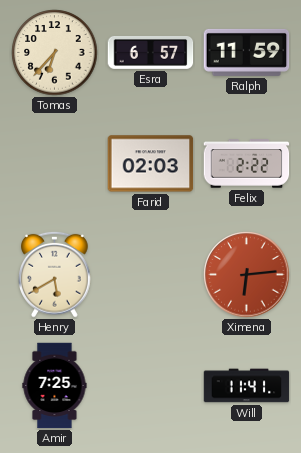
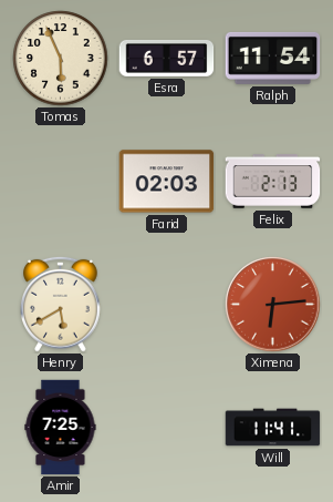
Tomas: 6:37 -> 5:56
Ralph: 11:59 -> 11:54
Felix: 2:22 -> 2:13
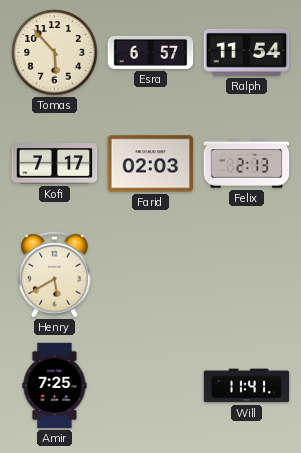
Tomas: 5:56 -> 5:53
Kofi: none -> 7:17
Ximena: 6:14 -> none
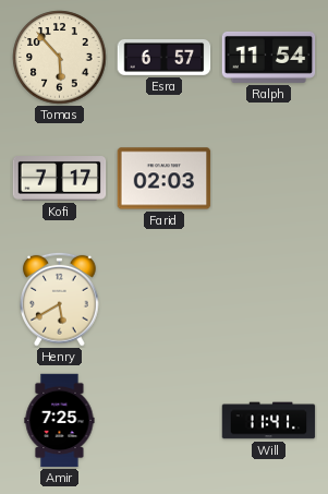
Felix: 2:13 -> none
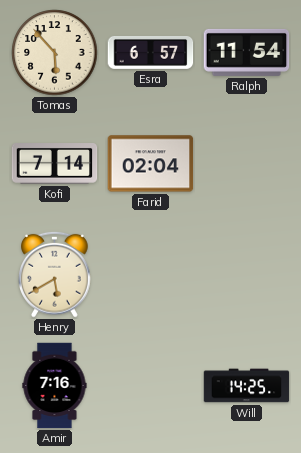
Kofi: 7:17 -> 7:14
Farid: 02:03 -> 02:04
Amir: 7:25 -> 7:16
Will: 11:41 -> 14:25
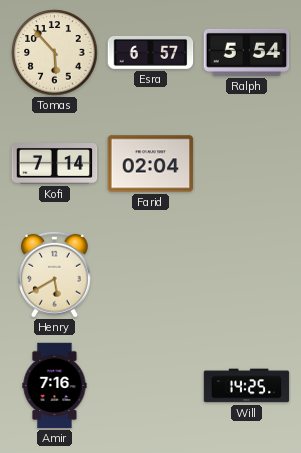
Ralph: 11:54 -> 5:54
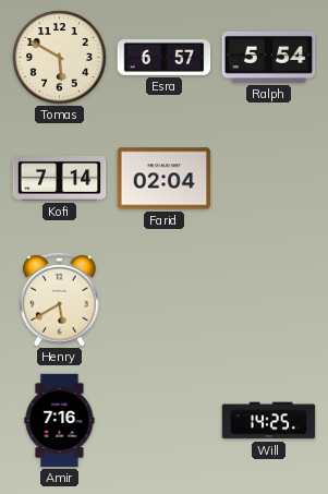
Tomas: 5:53 -> 5:50
